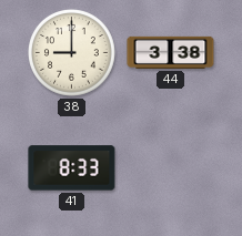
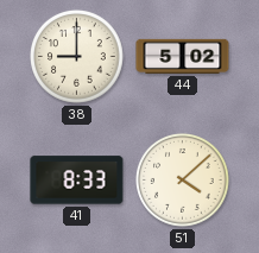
44: 3:38 -> 5:02
51: none -> 4:08
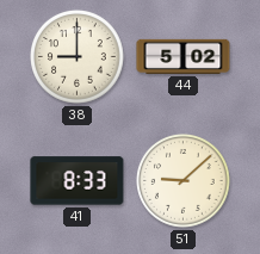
51: 4:08 -> 9:08
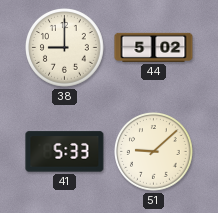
41: 8:33 -> 5:33
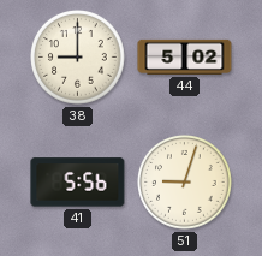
41: 5:33 -> 5:56
51: 9:08 -> 9:03
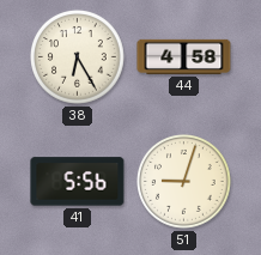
38: 9:00 -> 6:25
44: 5:02 -> 4:58
